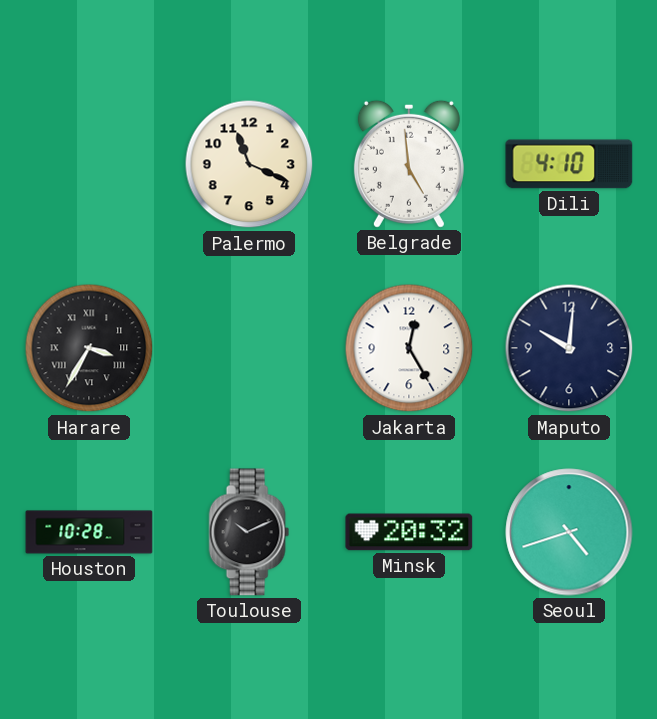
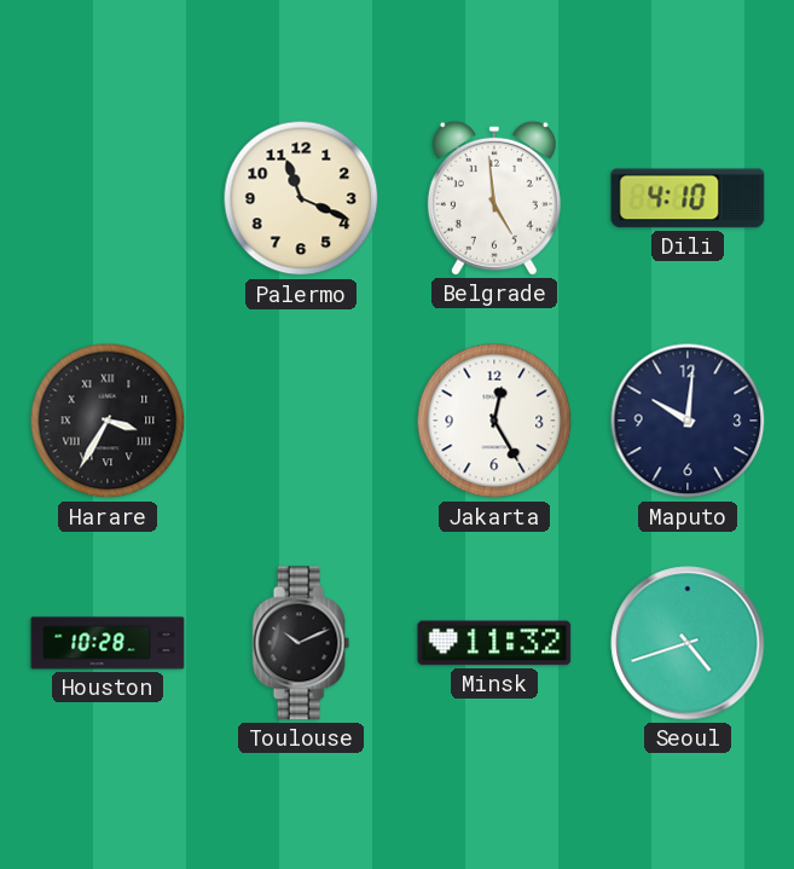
Minsk: 20:32 -> 11:32
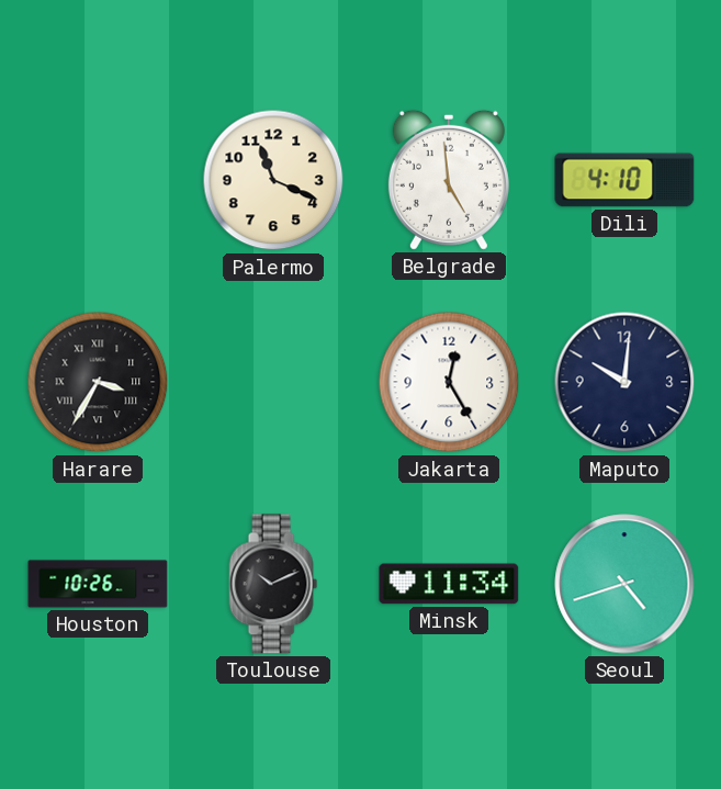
Houston: 10:28 -> 10:26
Minsk: 11:32 -> 11:34
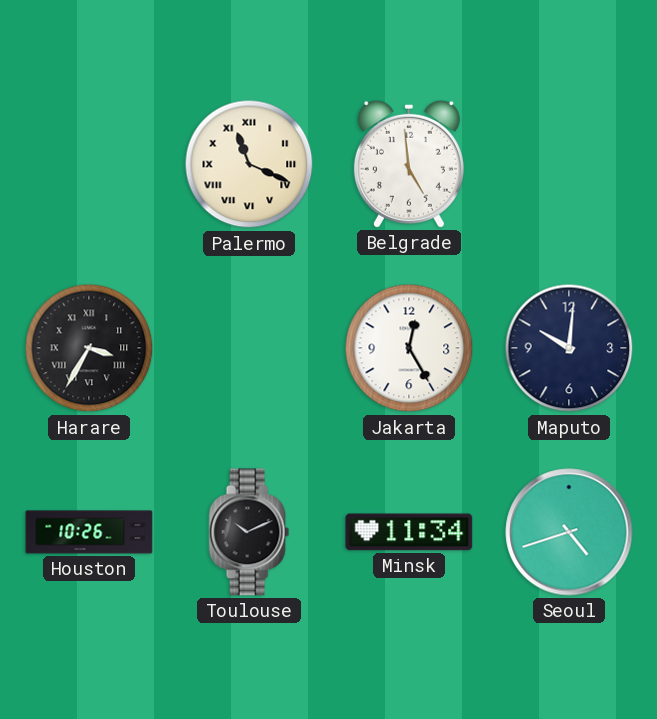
Palermo numerals: Arabic -> Roman
Dili: 4:10 -> none
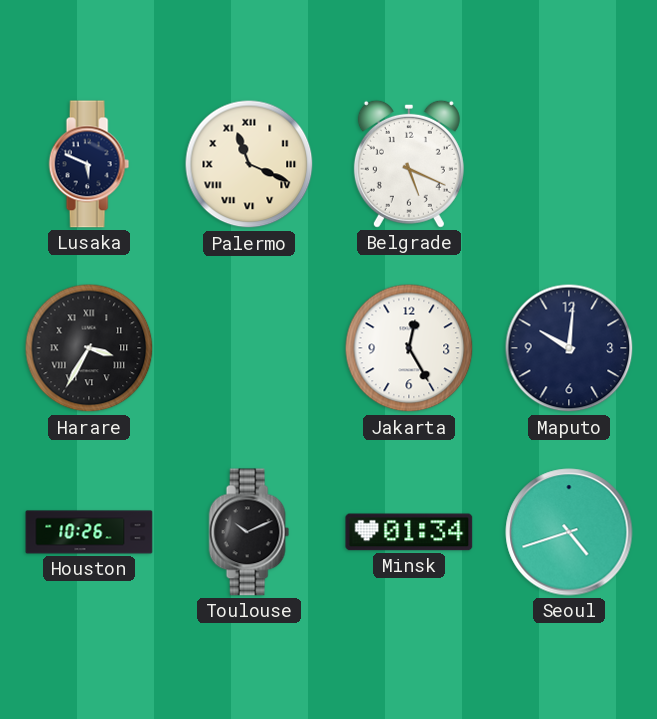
Lusaka: none -> 5:49
Belgrade: 4:59 -> 5:19
Minsk: 11:34 -> 01:34
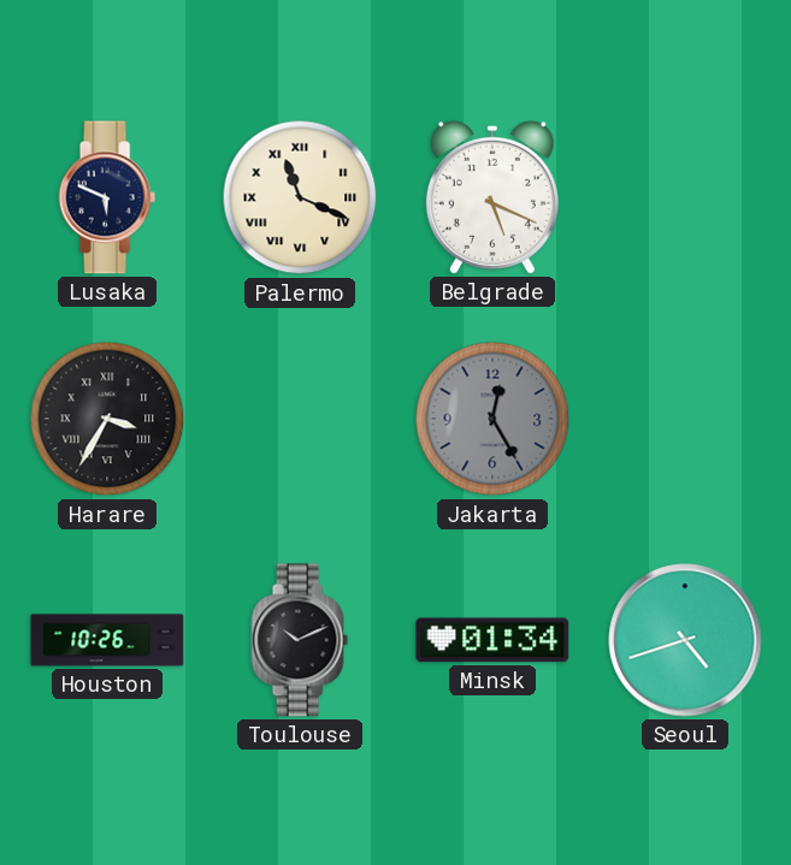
Jakarta dial: white -> grey
Maputo: 10:01 -> none
